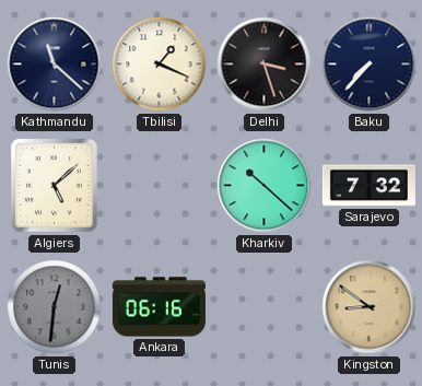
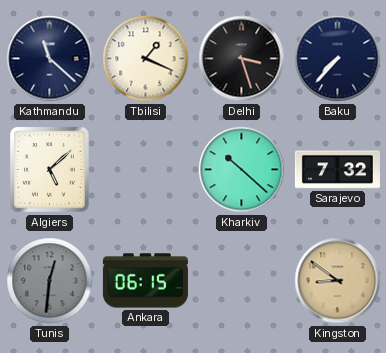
Ankara: 06:16 -> 06:15
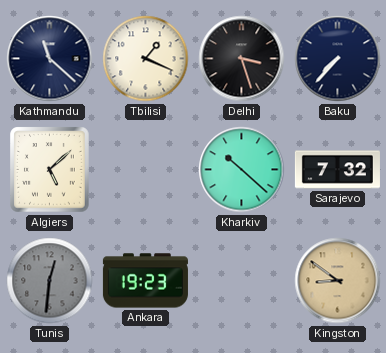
Ankara: 06:15 -> 19:23
